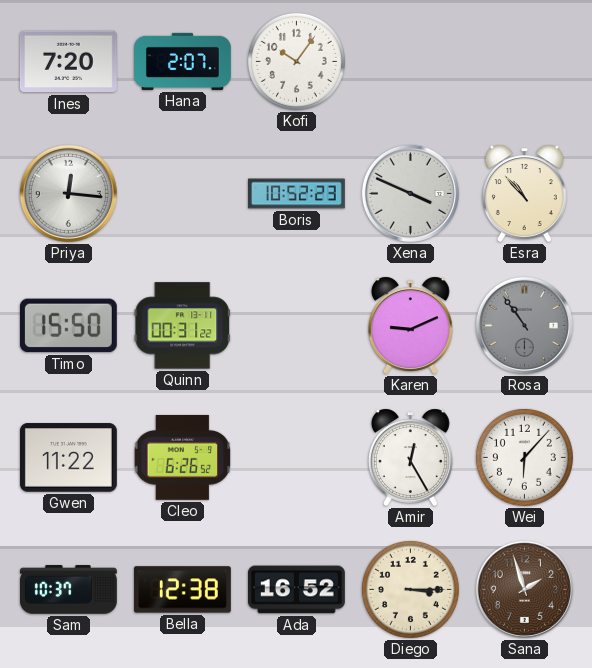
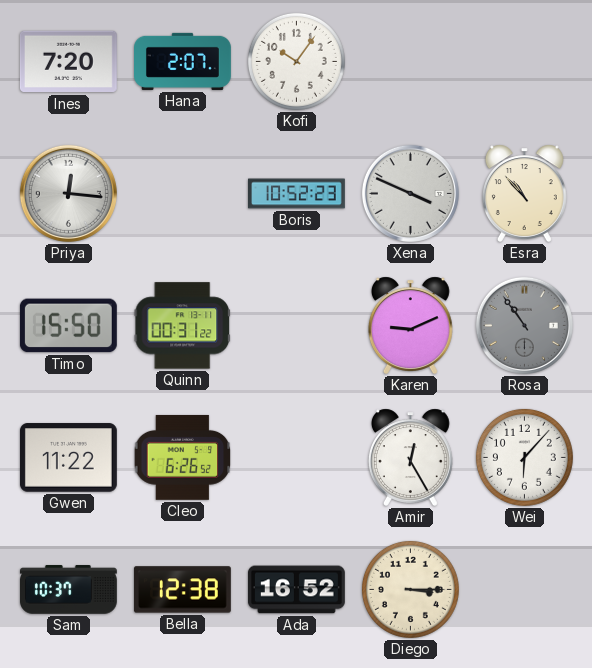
Sana: 1:57 -> none
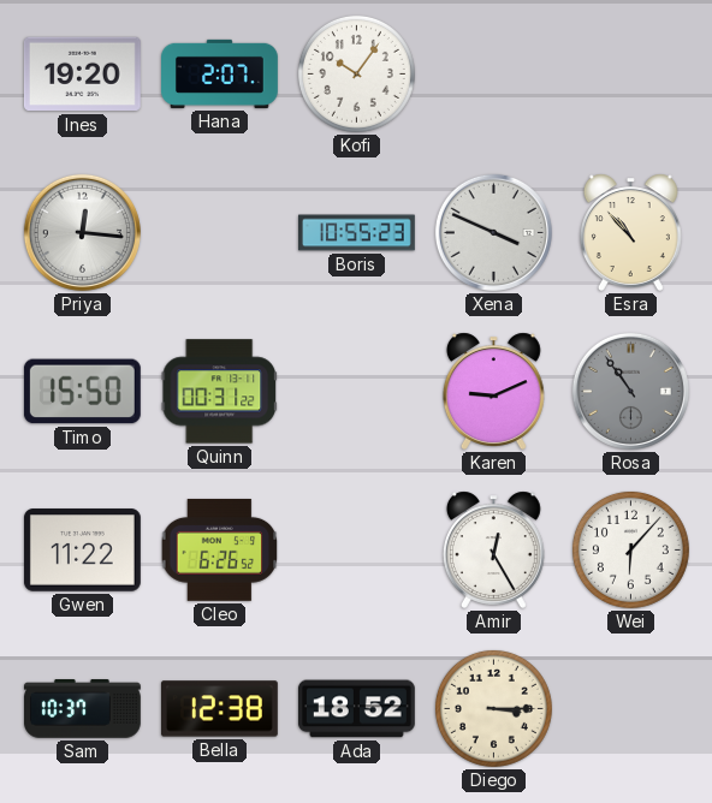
Ines: 7:20 -> 19:20
Boris: 10:52 -> 10:55
Ada: 16:52 -> 18:52
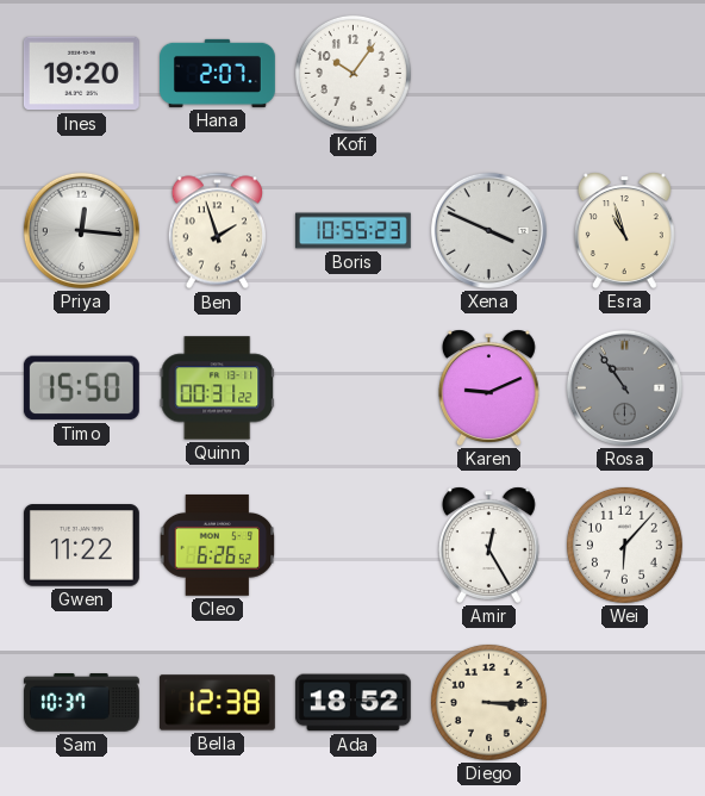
Ben: none -> 1:57
Esra: 10:53 -> 10:57
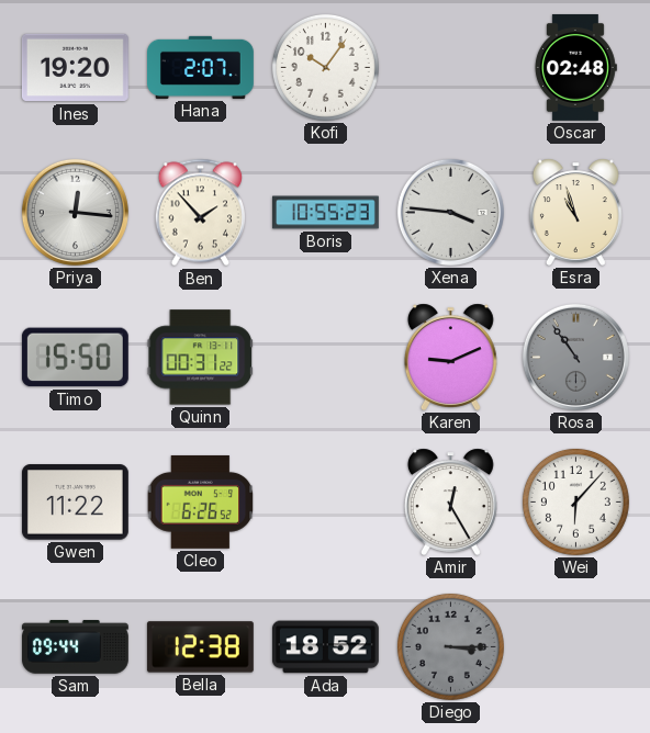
Oscar: none -> 02:48
Ben: 1:57 -> 1:53
Xena: 3:49 -> 3:46
Sam: 10:37 -> 09:44
Diego dial: cream -> grey
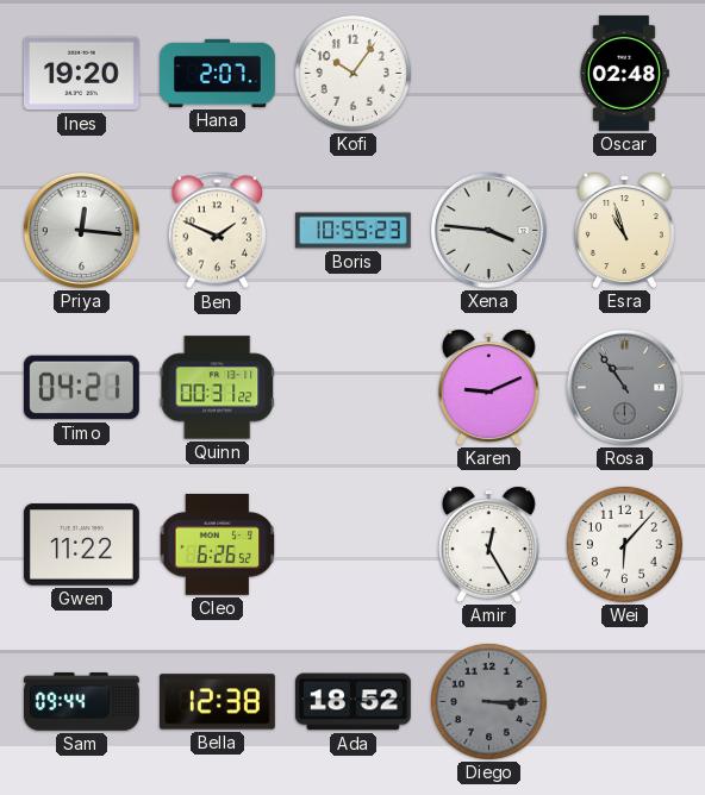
Ben: 1:53 -> 1:49
Timo: 15:50 -> 04:21
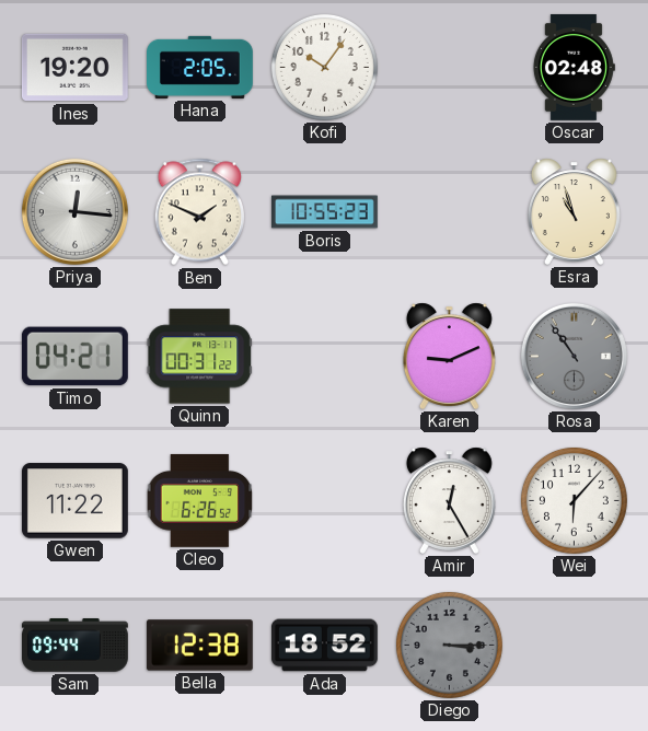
Hana: 2:07 -> 2:05
Xena: 3:46 -> none
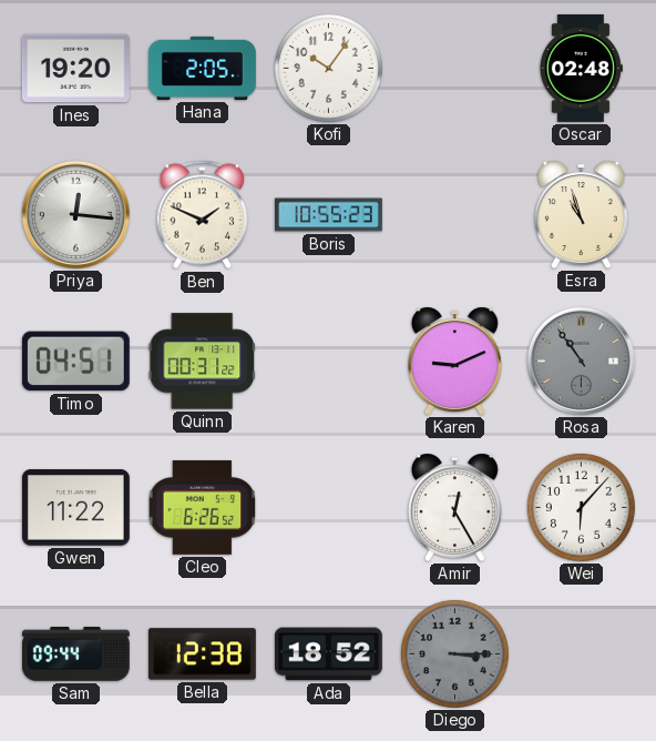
Timo: 04:21 -> 04:51
